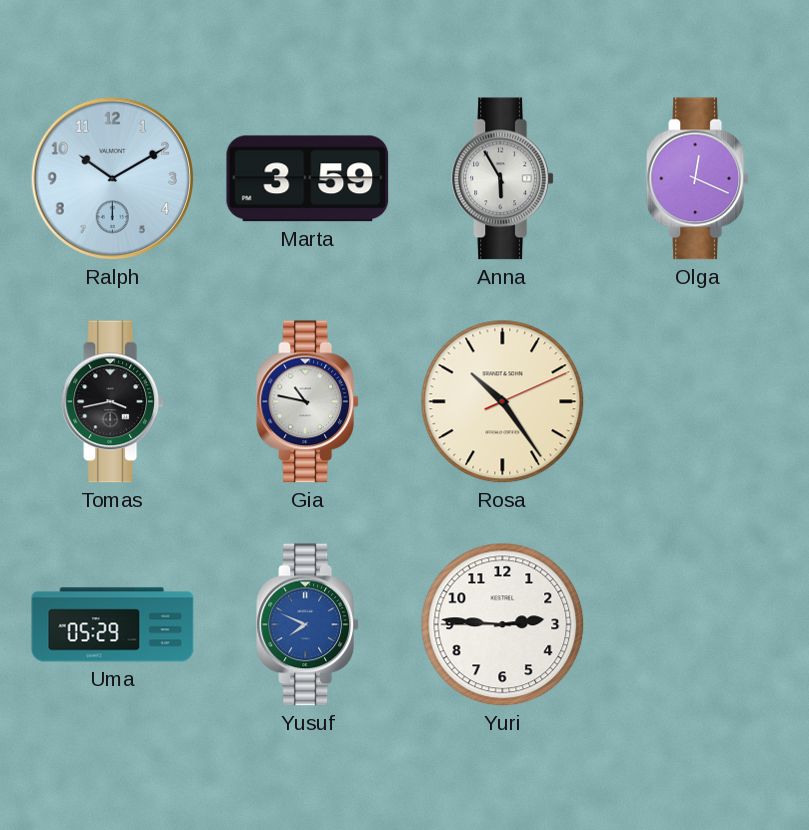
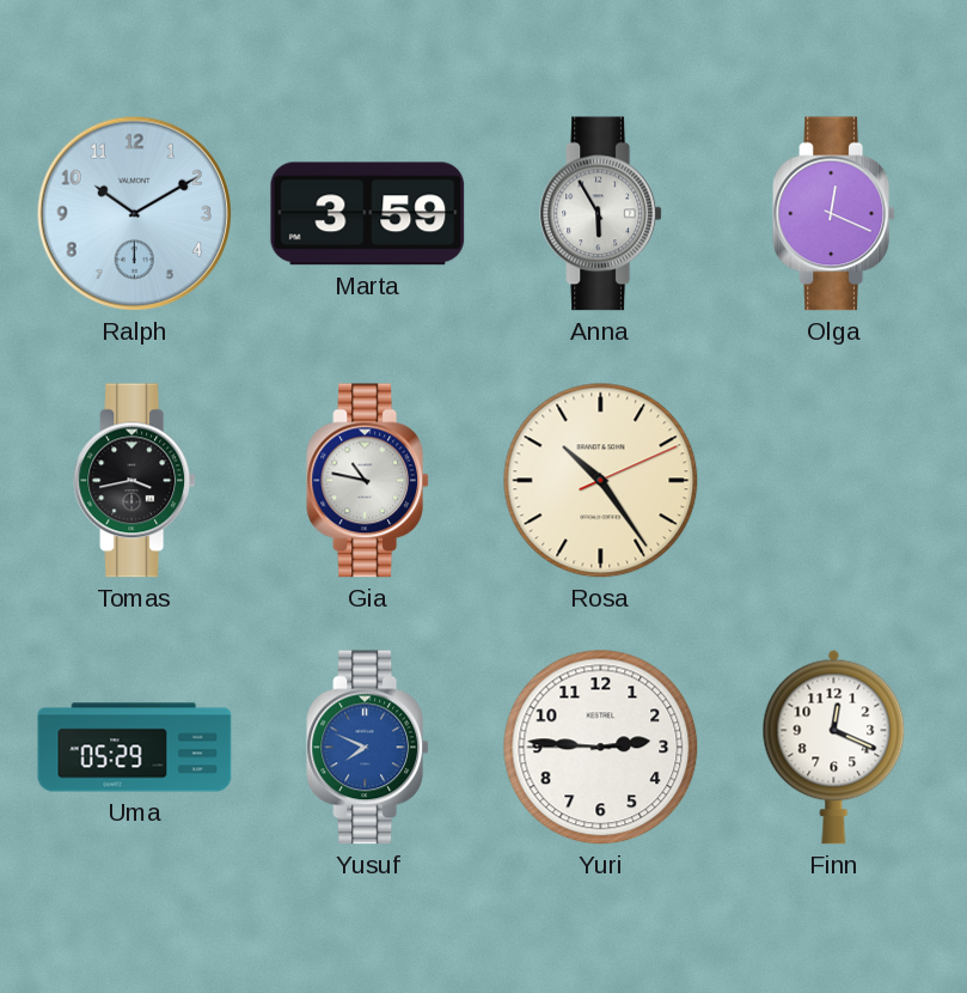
Finn: none -> 12:19
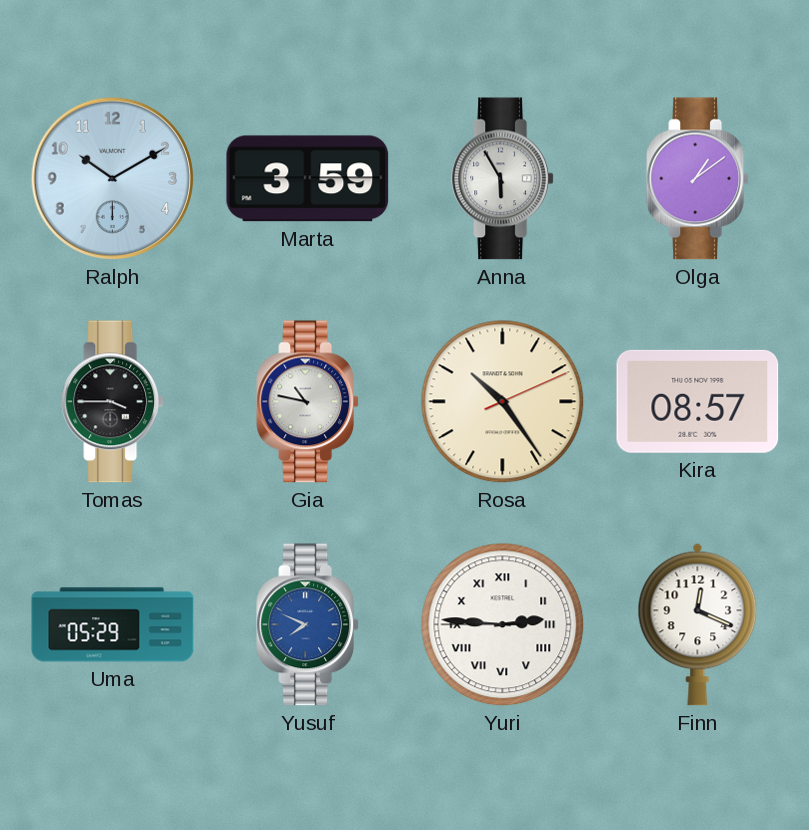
Olga: 12:19 -> 1:09
Tomas: 3:43 -> 3:45
Kira: none -> 08:57
Yuri numerals: Arabic -> Roman
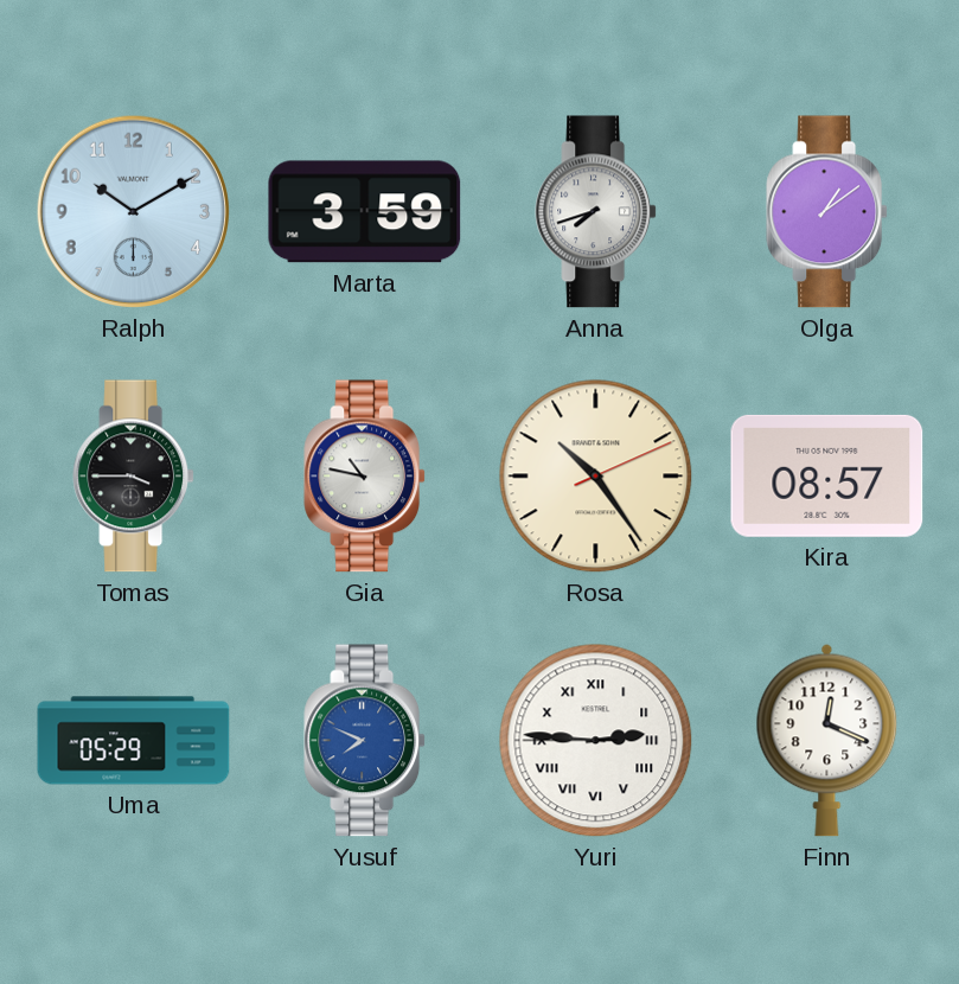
Anna: 5:55 -> 7:42
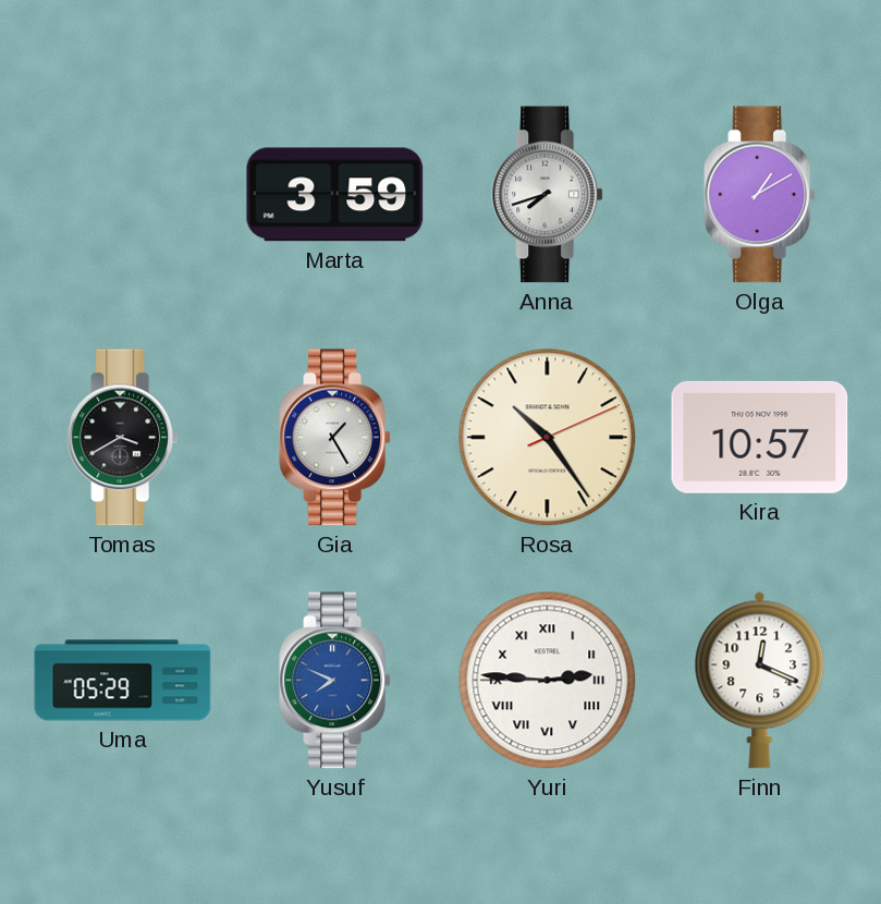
Ralph: 10:10 -> none
Olga: 1:09 -> 1:10
Tomas: 3:45 -> 3:40
Gia: 10:47 -> 1:25
Kira: 08:57 -> 10:57
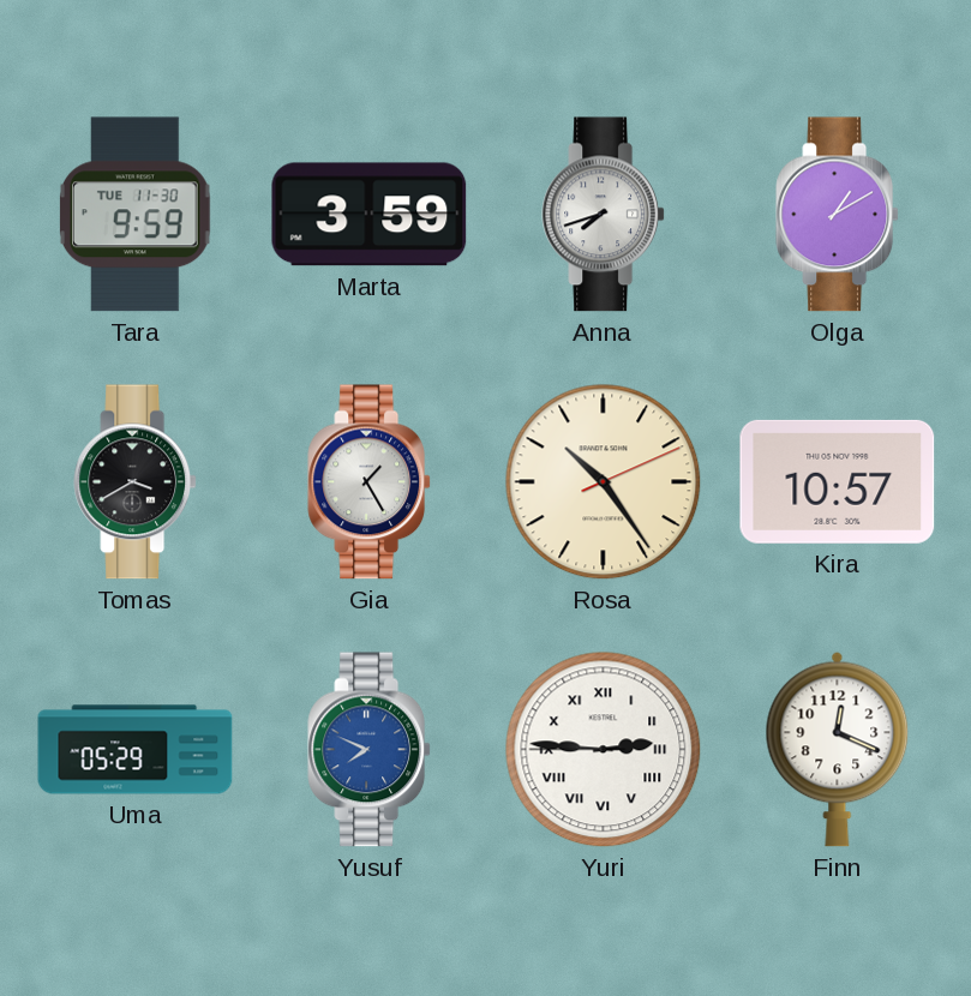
Tara: none -> 9:59
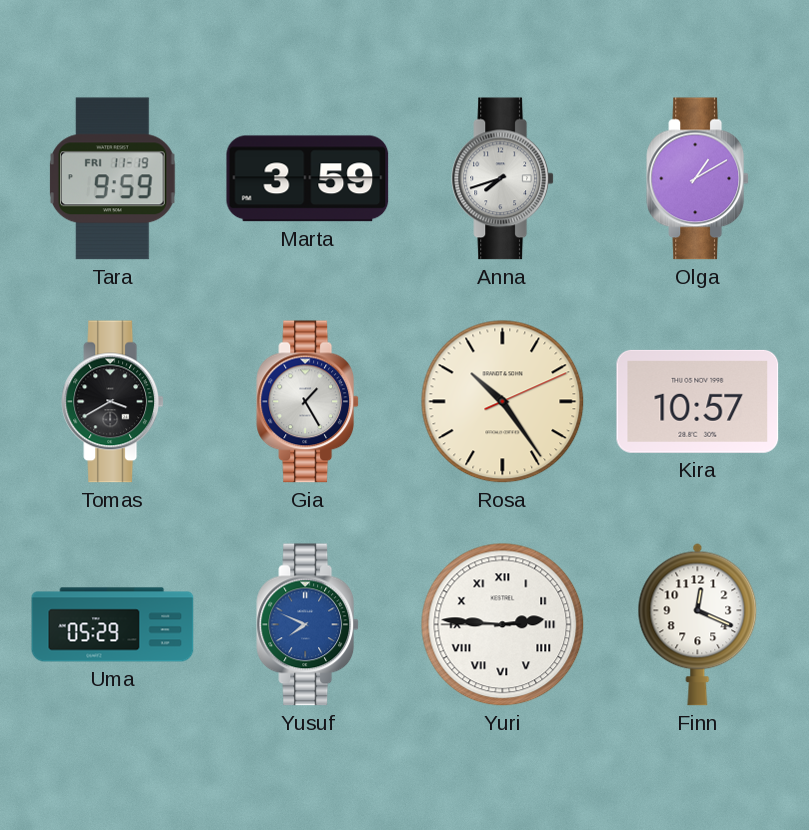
Tara date: TUE 11-30 -> FRI 11-19
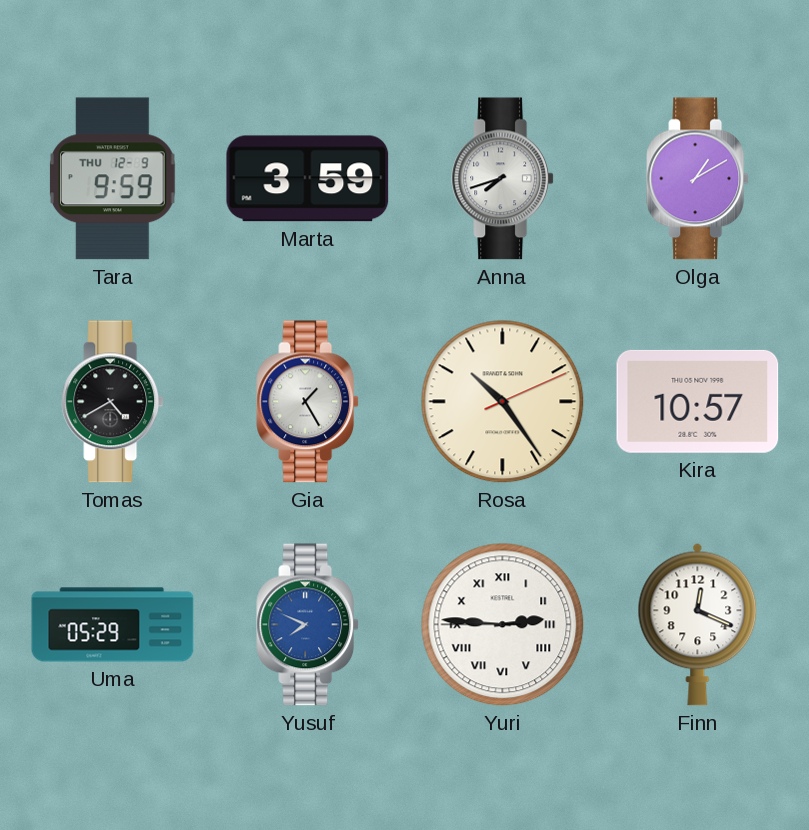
Tara date: FRI 11-19 -> THU 12-9
Tomas: 3:40 -> 4:40
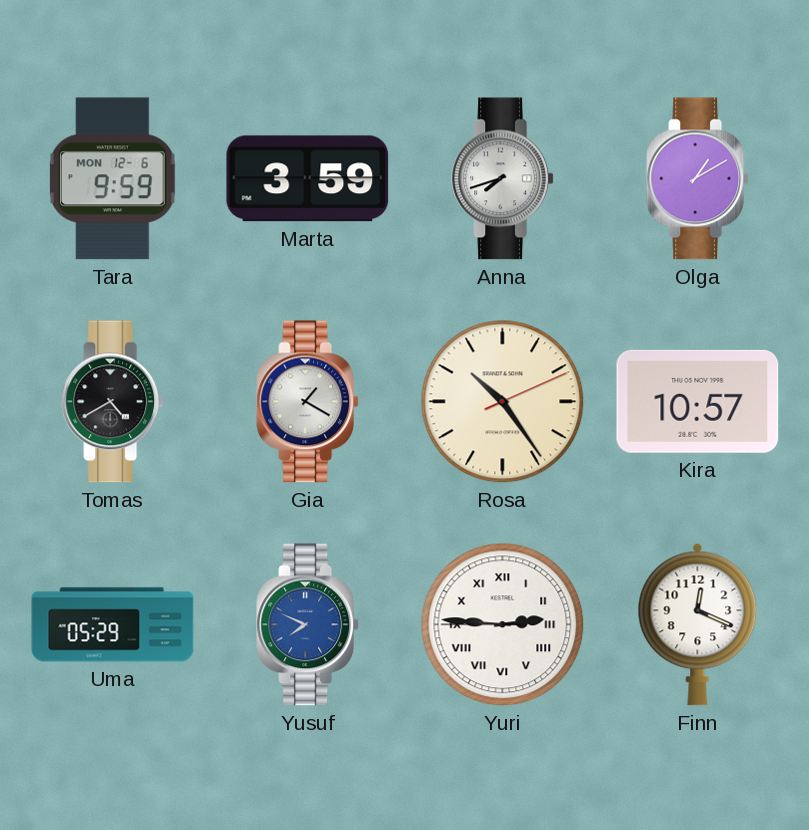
Tara date: THU 12-9 -> MON 12-6
Gia: 1:25 -> 1:20
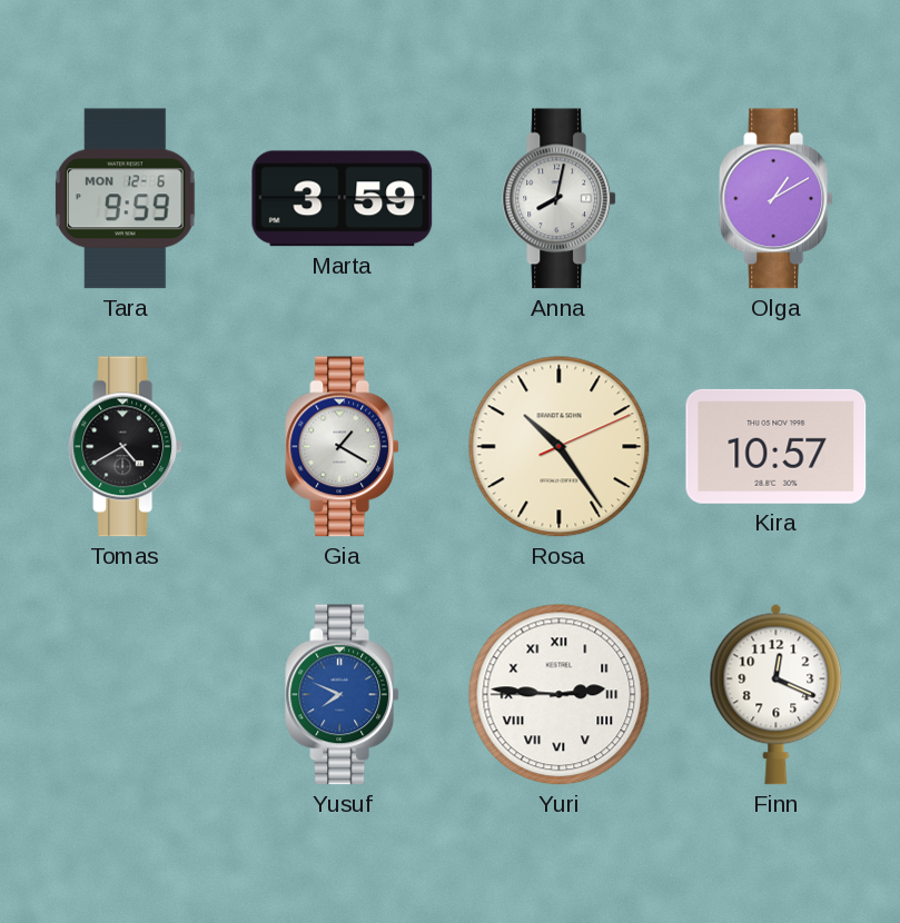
Anna: 7:42 -> 8:02
Uma: 05:29 -> none
